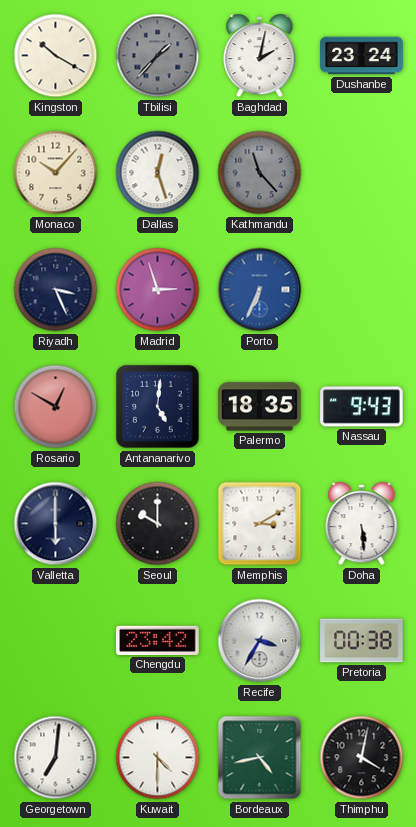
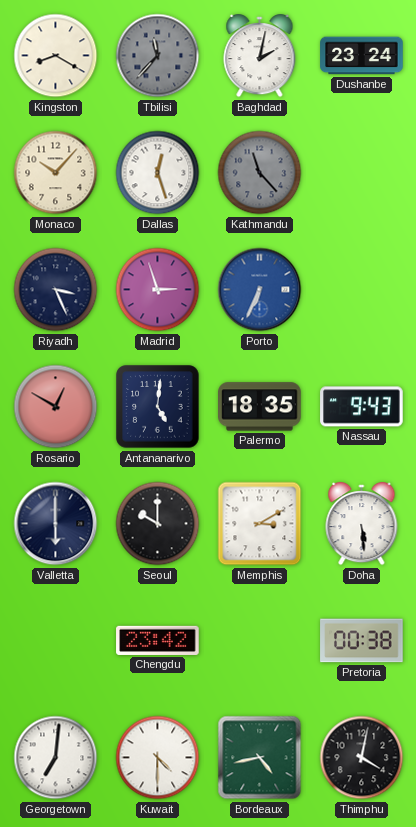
Kingston: 10:20 -> 8:20
Tbilisi: 1:37 -> 11:37
Recife: 3:35 -> none
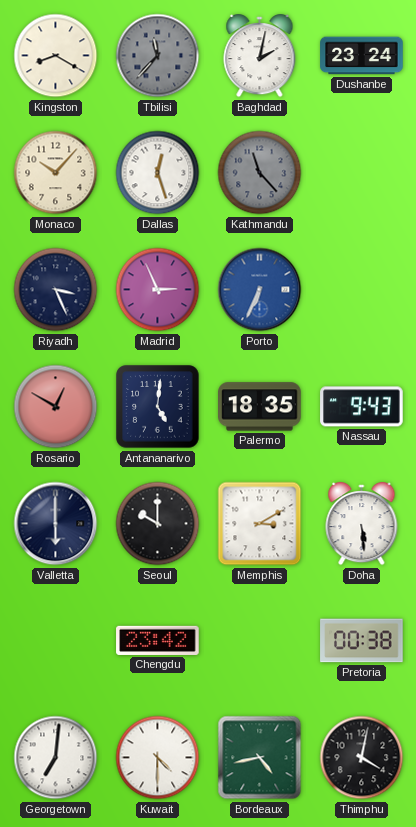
Madrid: 2:57 -> 2:56
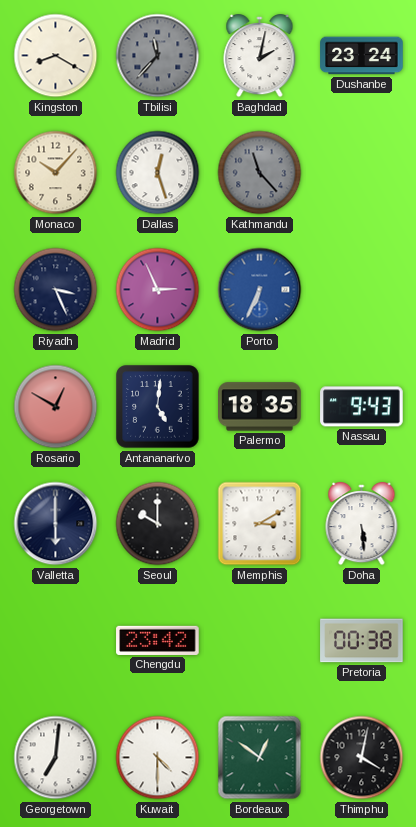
Bordeaux: 4:43 -> 12:51
